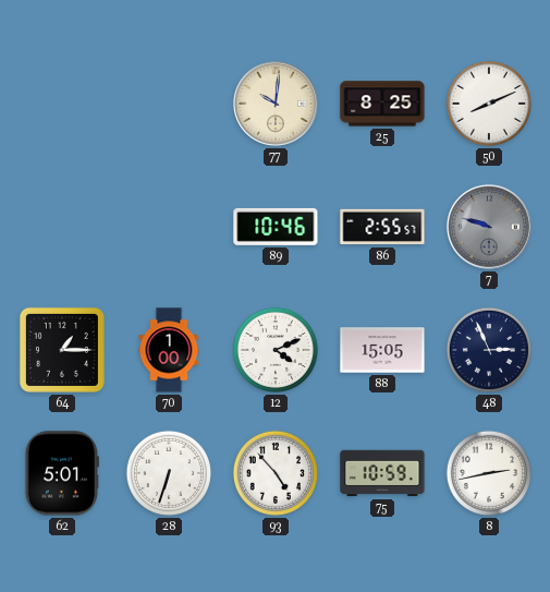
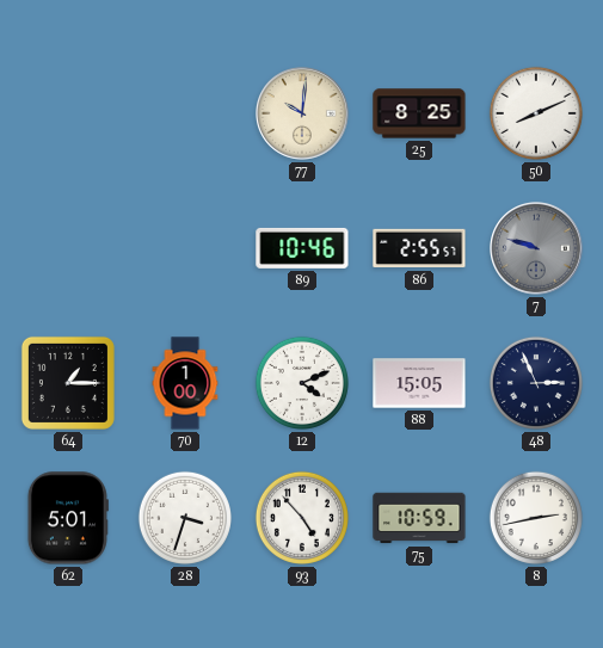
28: 6:33 -> 3:33
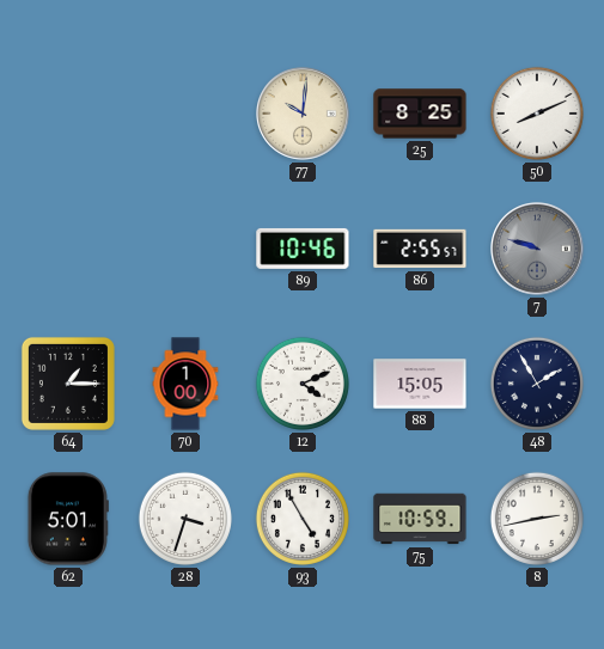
48: 2:56 -> 1:55
93: 4:53 -> 4:55
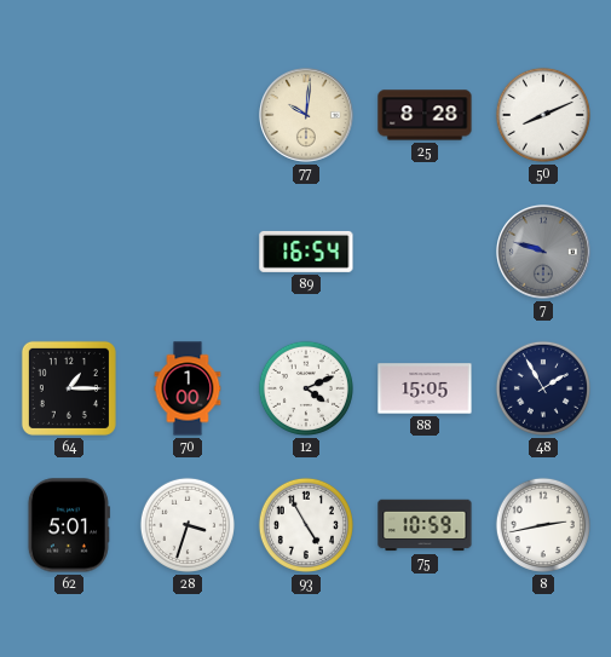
25: 8:25 -> 8:28
89: 10:46 -> 16:54
86: 2:55 -> none
